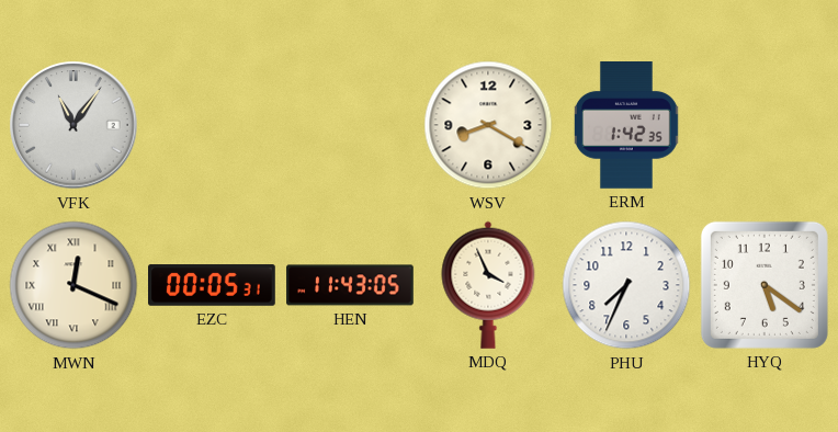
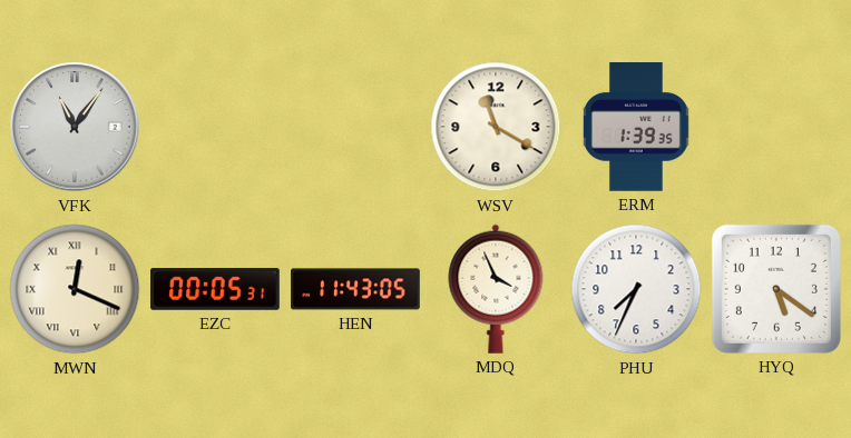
WSV: 8:20 -> 11:20
ERM: 1:42 -> 1:39
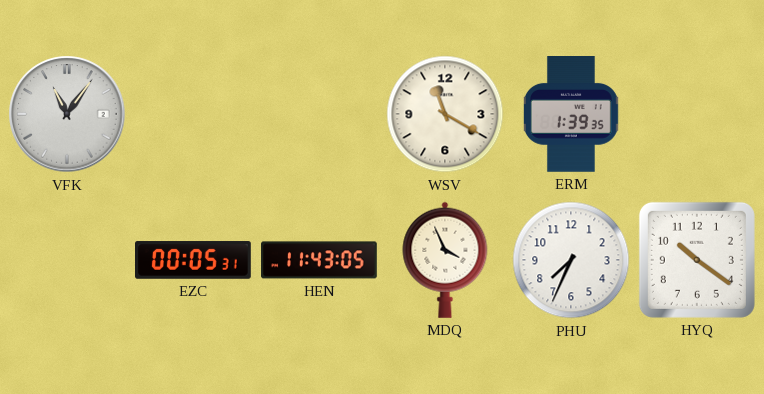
MWN: 12:19 -> none
HYQ: 5:21 -> 10:21
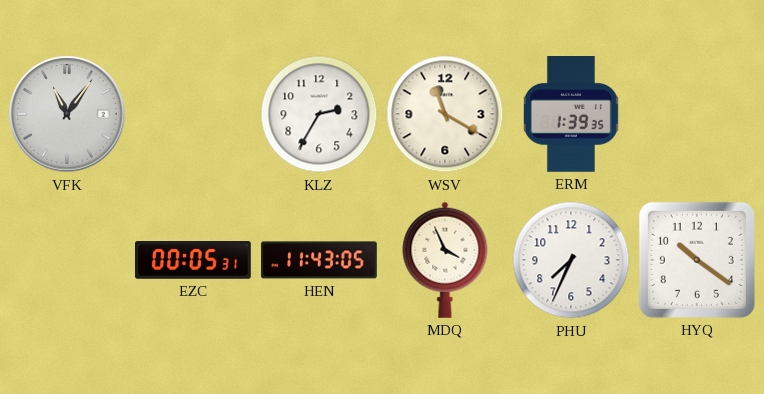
KLZ: none -> 2:35
